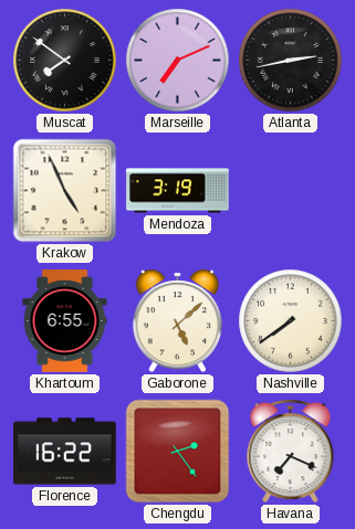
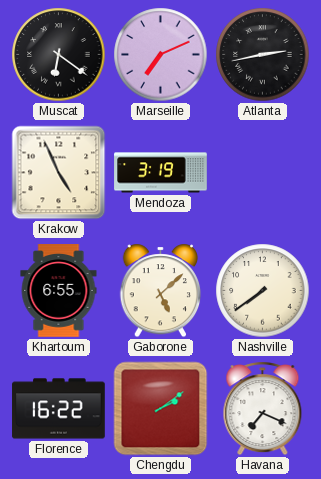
Muscat: 7:51 -> 6:21
Chengdu: 2:24 -> 2:09
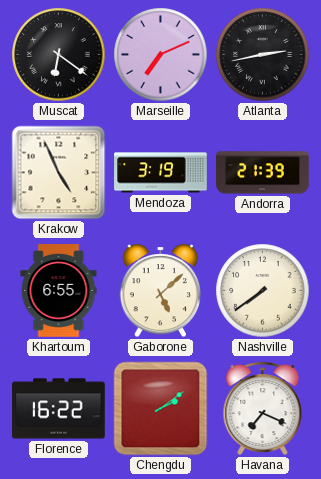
Andorra: none -> 21:39
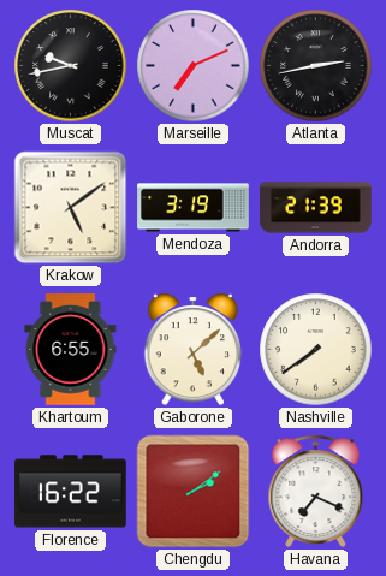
Muscat: 6:21 -> 9:43
Krakow: 4:56 -> 5:09
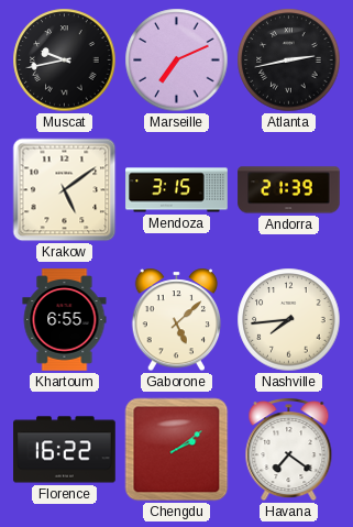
Mendoza: 3:19 -> 3:15
Nashville: 7:39 -> 7:44
Havana: 7:19 -> 7:21
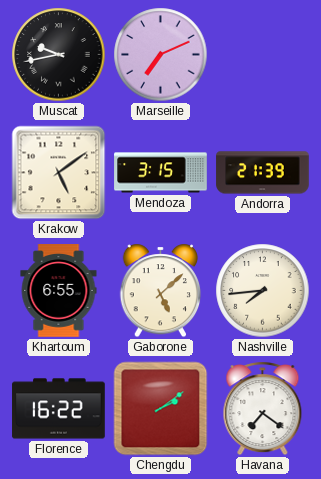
Atlanta: 2:43 -> none
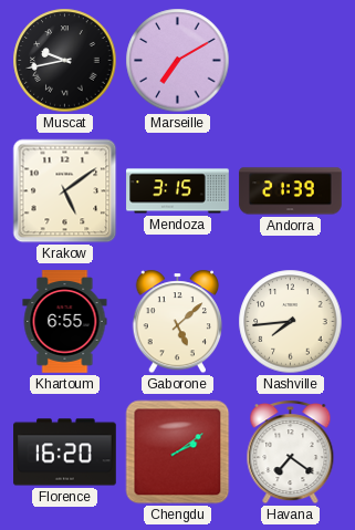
Marseille: 7:11 -> 7:10
Florence: 16:22 -> 16:20
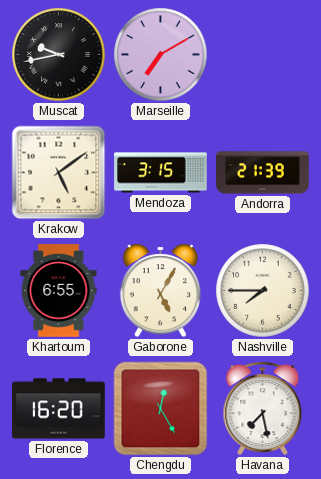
Gaborone: 5:08 -> 5:05
Nashville: 7:44 -> 7:45
Chengdu: 2:09 -> 12:25
Havana: 7:21 -> 7:28
